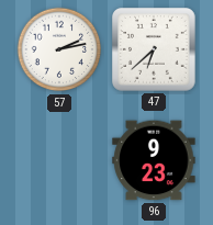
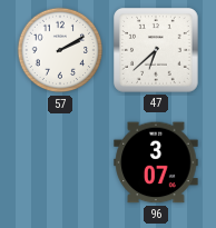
57: 2:13 -> 2:10
96: 9:23 -> 3:07
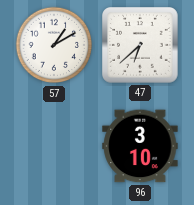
57: 2:10 -> 1:10
96: 3:07 -> 3:10
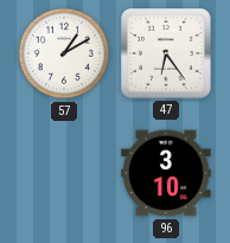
47: 6:38 -> 6:24
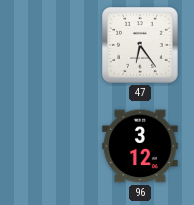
57: 1:10 -> none
96: 3:10 -> 3:12
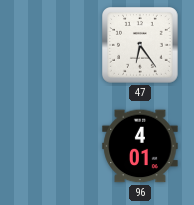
96: 3:12 -> 4:01
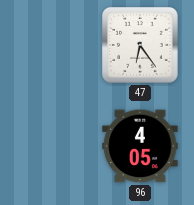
96: 4:01 -> 4:05
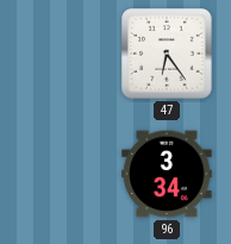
96: 4:05 -> 3:34
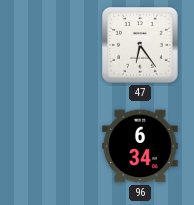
96: 3:34 -> 6:34
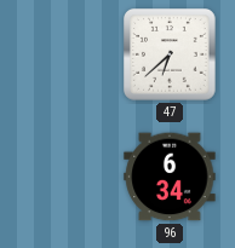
47: 6:24 -> 6:38
